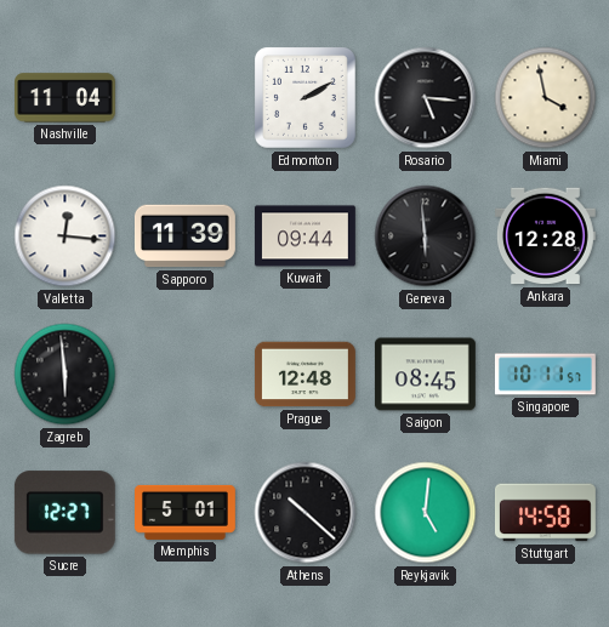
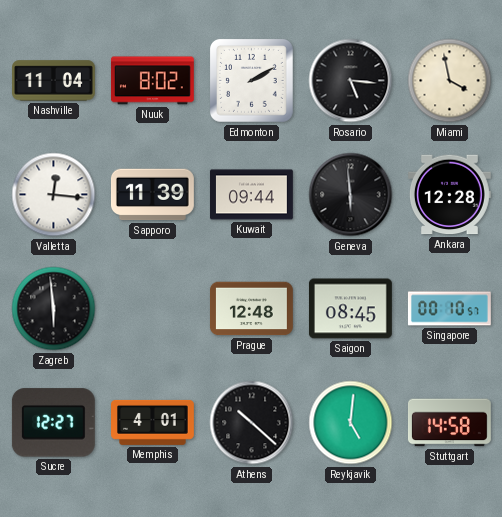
Nuuk: none -> 8:02
Singapore: 10:11 -> 00:10
Memphis: 5:01 -> 4:01
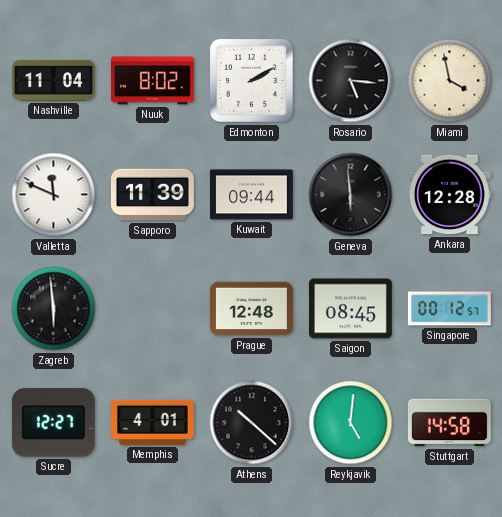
Valletta: 12:16 -> 11:49
Singapore: 00:10 -> 00:12
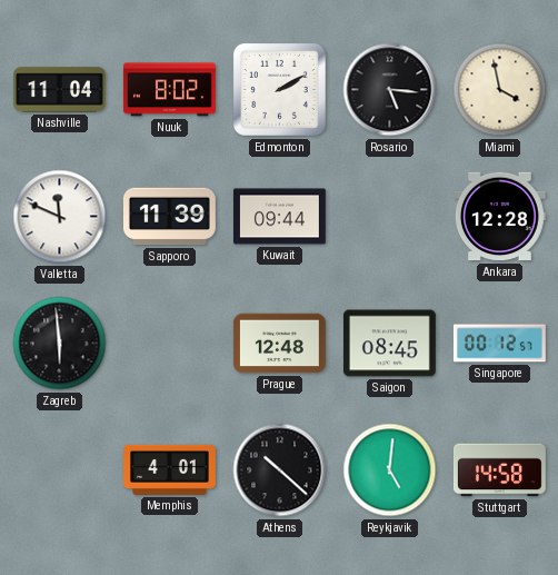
Geneva: 5:59 -> none
Sucre: 12:27 -> none
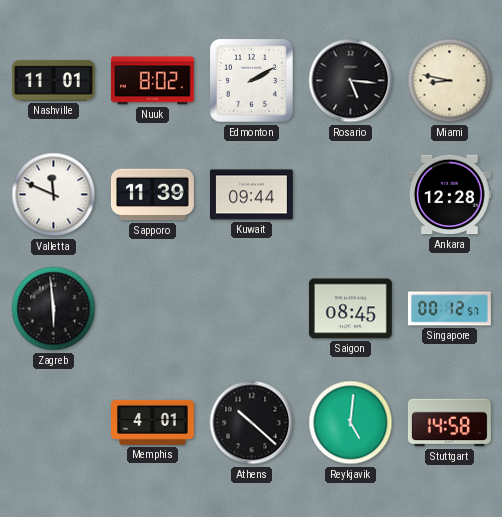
Nashville: 11:04 -> 11:01
Miami: 3:58 -> 8:47
Prague: 12:48 -> none
